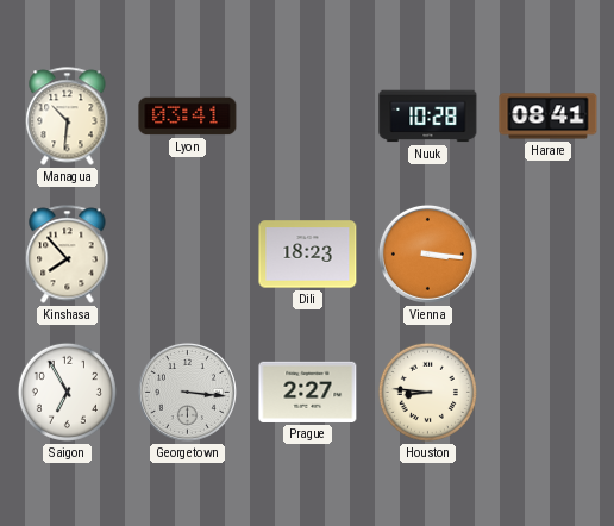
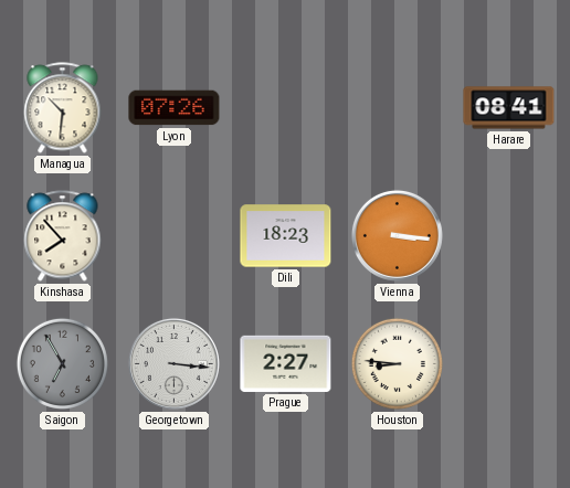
Lyon: 03:41 -> 07:26
Nuuk: 10:28 -> none
Saigon dial: white -> grey
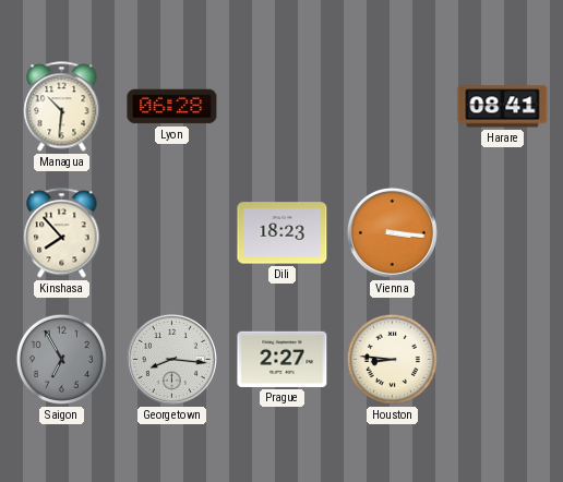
Lyon: 07:26 -> 06:28
Georgetown: 3:16 -> 8:16
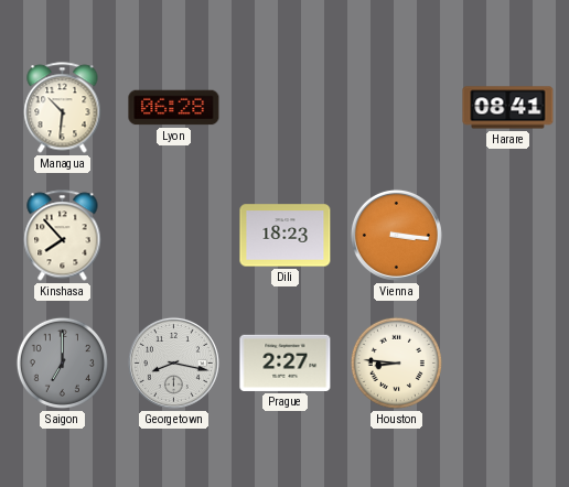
Saigon: 6:55 -> 7:00
Georgetown: 8:16 -> 8:17
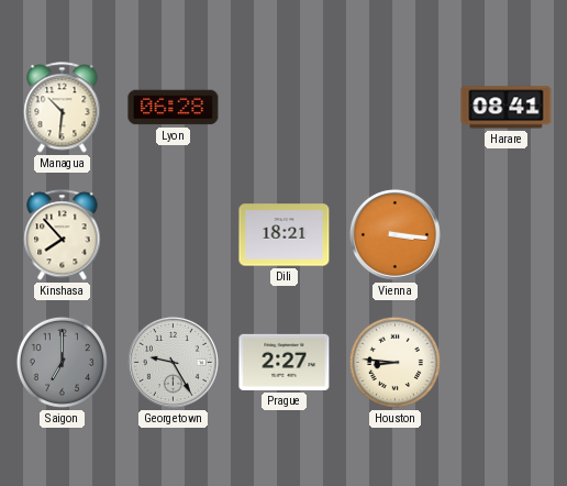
Dili: 18:23 -> 18:21
Georgetown: 8:17 -> 9:25
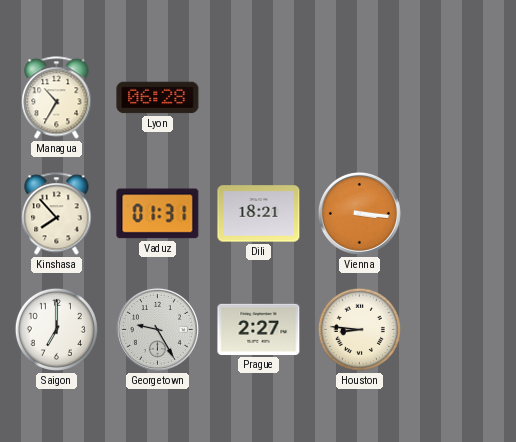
Managua: 10:31 -> 10:35
Harare: 08:41 -> none
Vaduz: none -> 01:31
Saigon dial: grey -> white
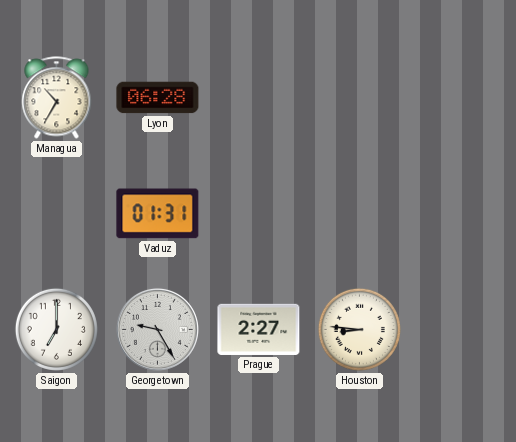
Kinshasa: 7:53 -> none
Dili: 18:21 -> none
Vienna: 3:16 -> none
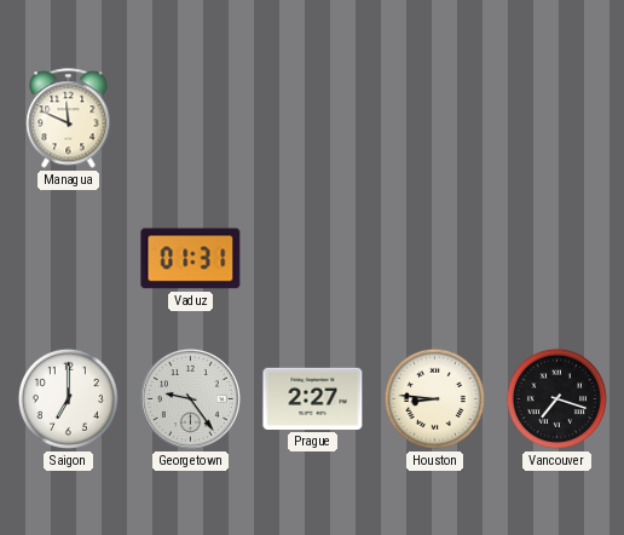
Managua: 10:35 -> 11:49
Lyon: 06:28 -> none
Georgetown: 9:25 -> 9:24
Vancouver: none -> 7:18
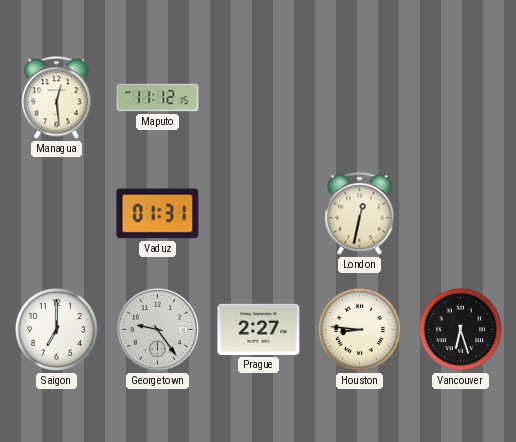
Managua: 11:49 -> 12:29
Maputo: none -> 11:12
London: none -> 12:32
Vancouver: 7:18 -> 6:27
